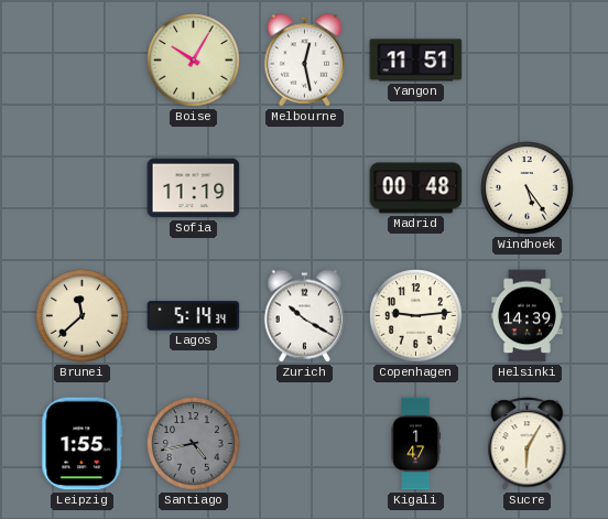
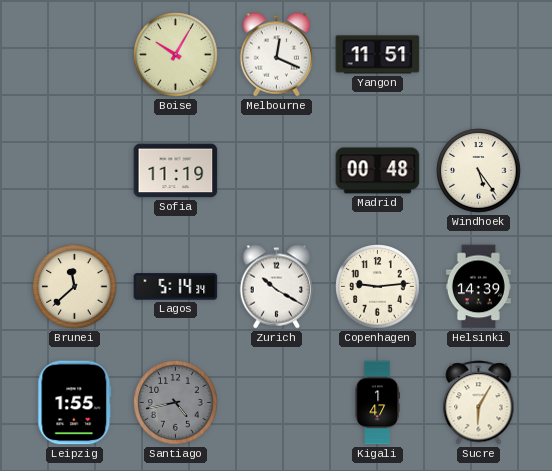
Melbourne: 12:28 -> 12:19
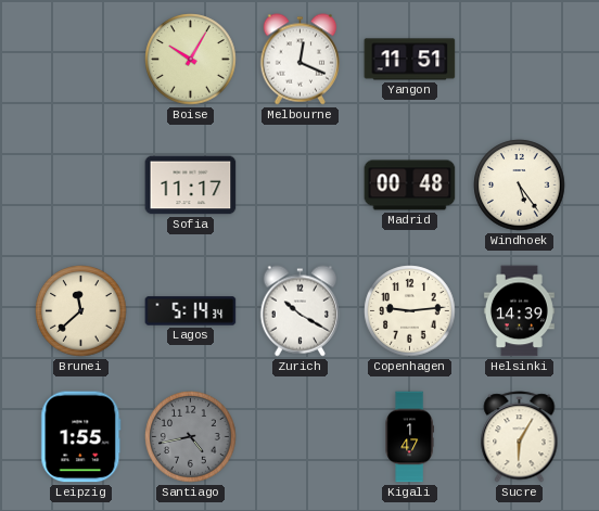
Sofia: 11:19 -> 11:17
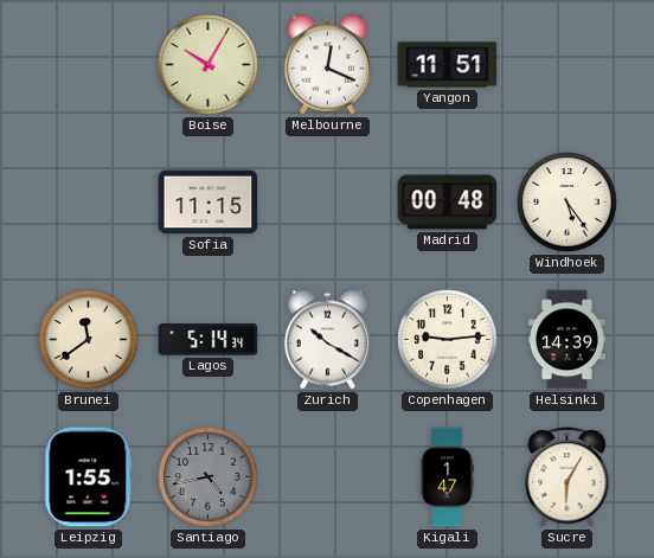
Sofia: 11:17 -> 11:15
Brunei: 11:38 -> 11:39
